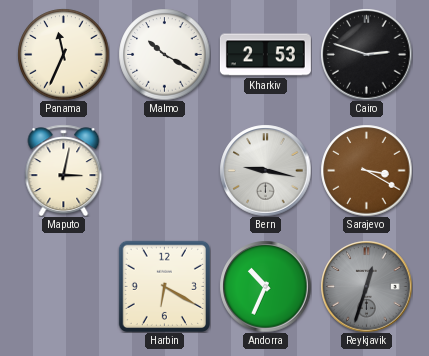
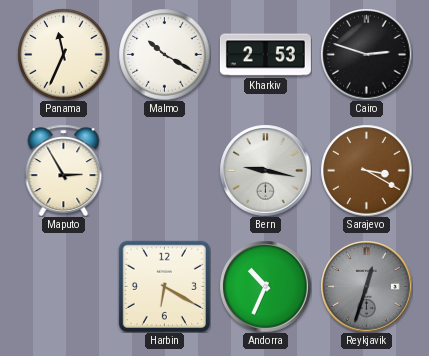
Maputo: 3:02 -> 2:55
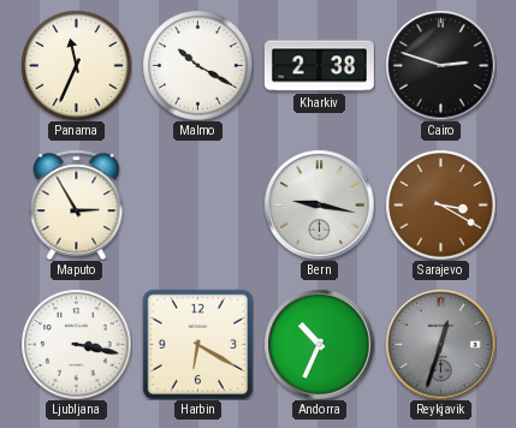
Kharkiv: 2:53 -> 2:38
Ljubljana: none -> 3:17
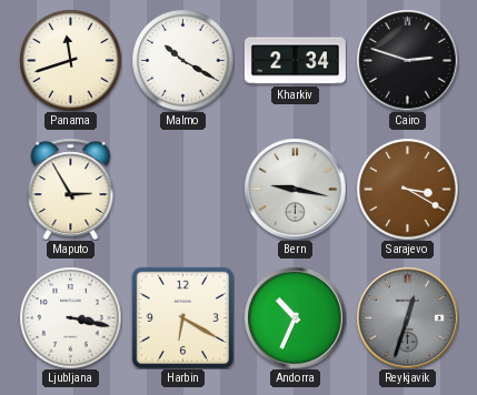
Panama: 11:34 -> 11:42
Kharkiv: 2:38 -> 2:34
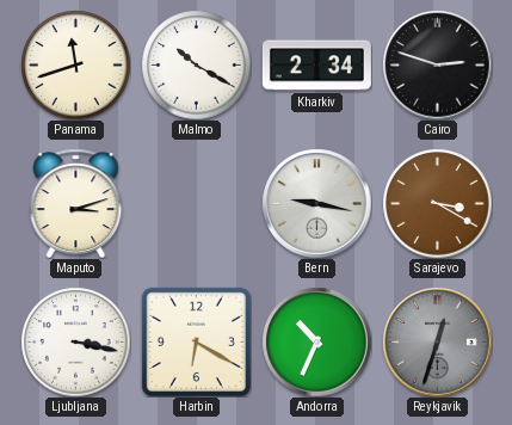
Maputo: 2:55 -> 3:12
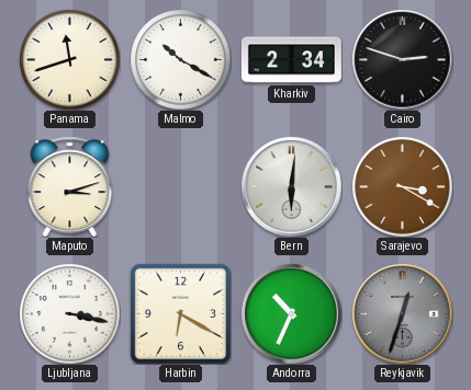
Bern: 9:17 -> 6:01
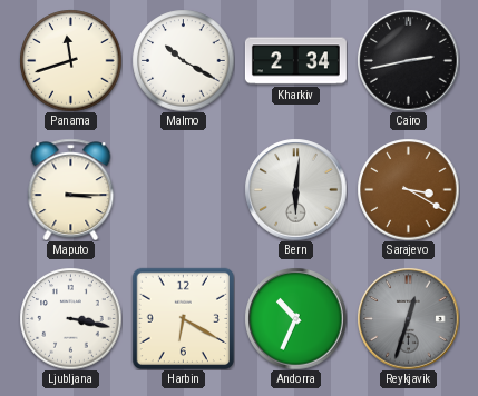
Cairo: 2:48 -> 2:43
Maputo: 3:12 -> 3:15
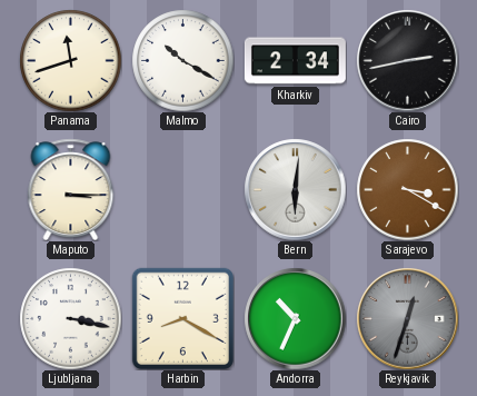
Harbin: 6:20 -> 8:20
